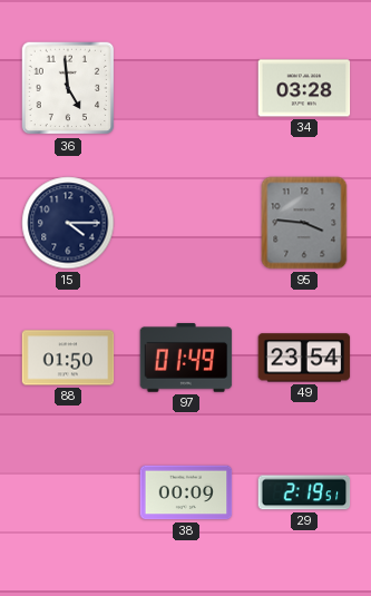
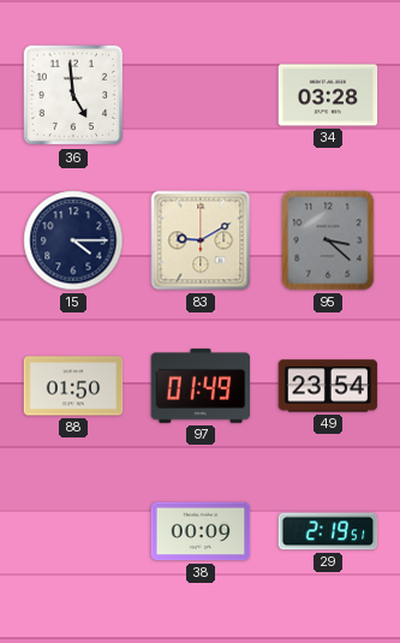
83: none -> 9:10
95: 3:46 -> 3:22
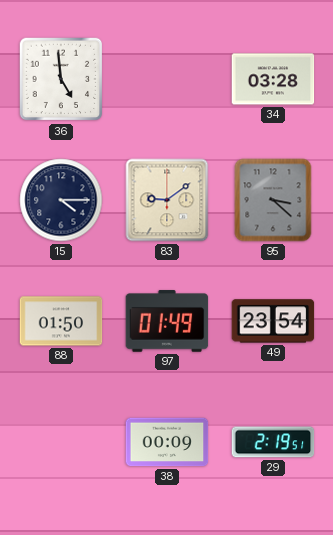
83: 9:10 -> 9:09
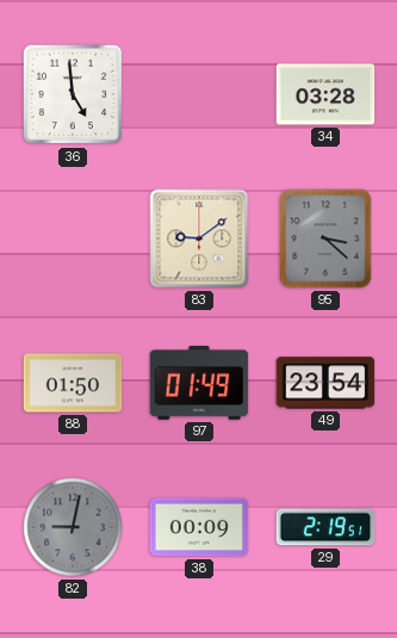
15: 4:15 -> none
82: none -> 9:02
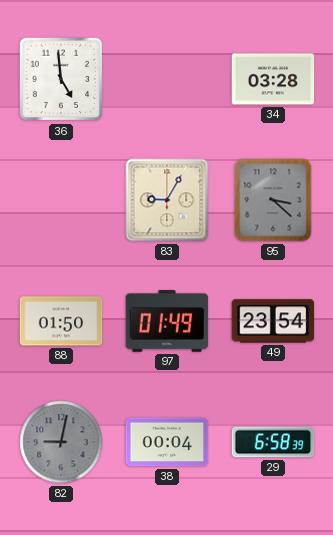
83: 9:09 -> 9:05
38: 00:09 -> 00:04
29: 2:19 -> 6:58
